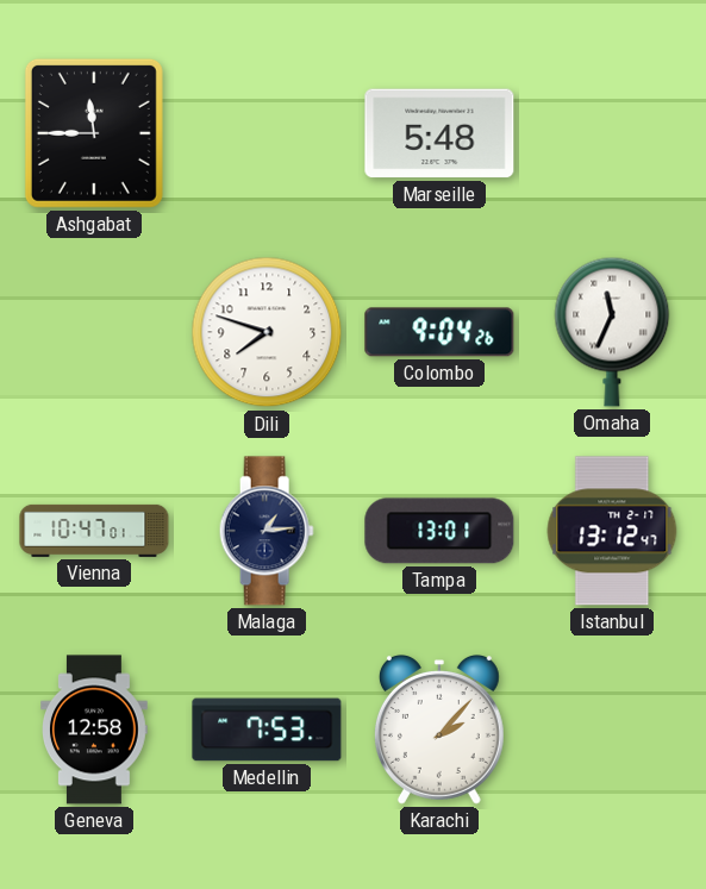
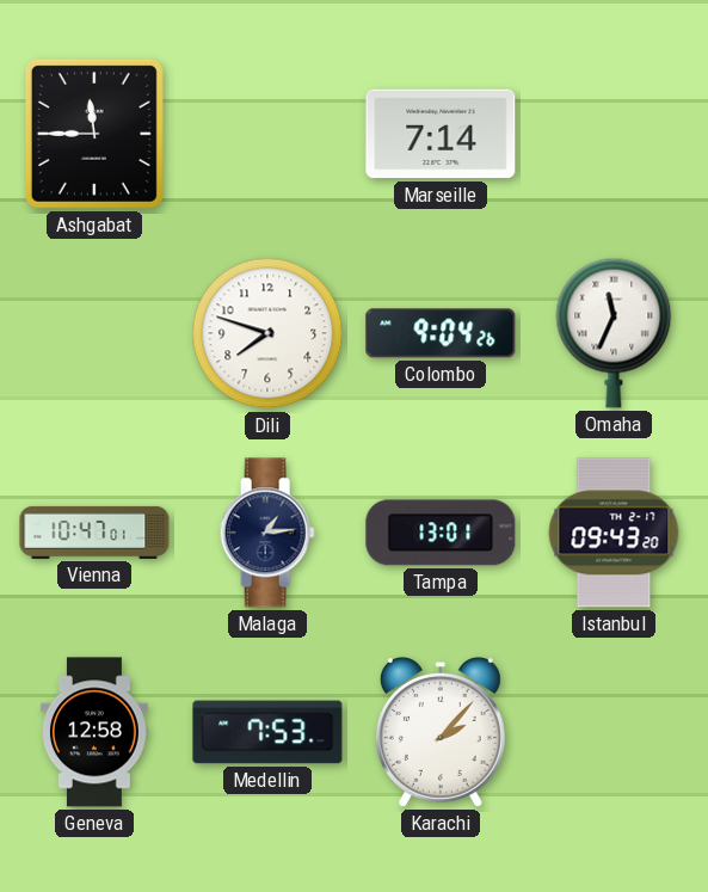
Marseille: 5:48 -> 7:14
Istanbul: 13:12 -> 09:43
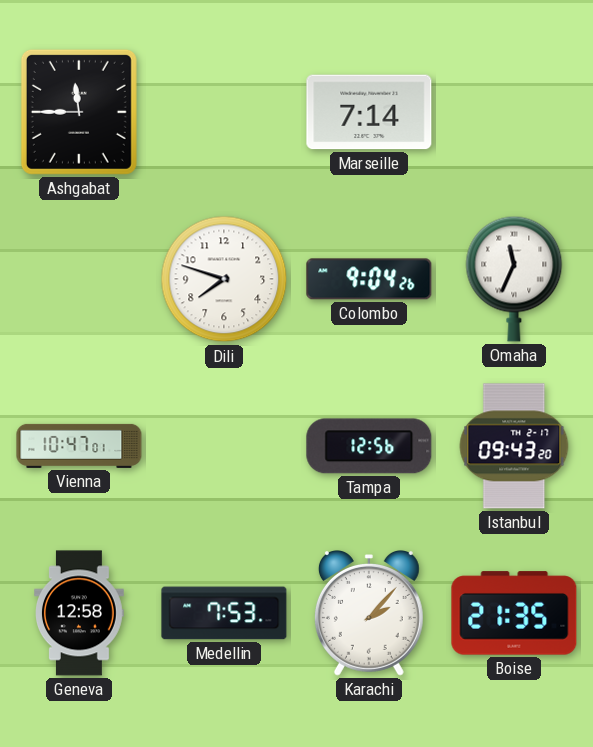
Malaga: 1:14 -> none
Tampa: 13:01 -> 12:56
Boise: none -> 21:35
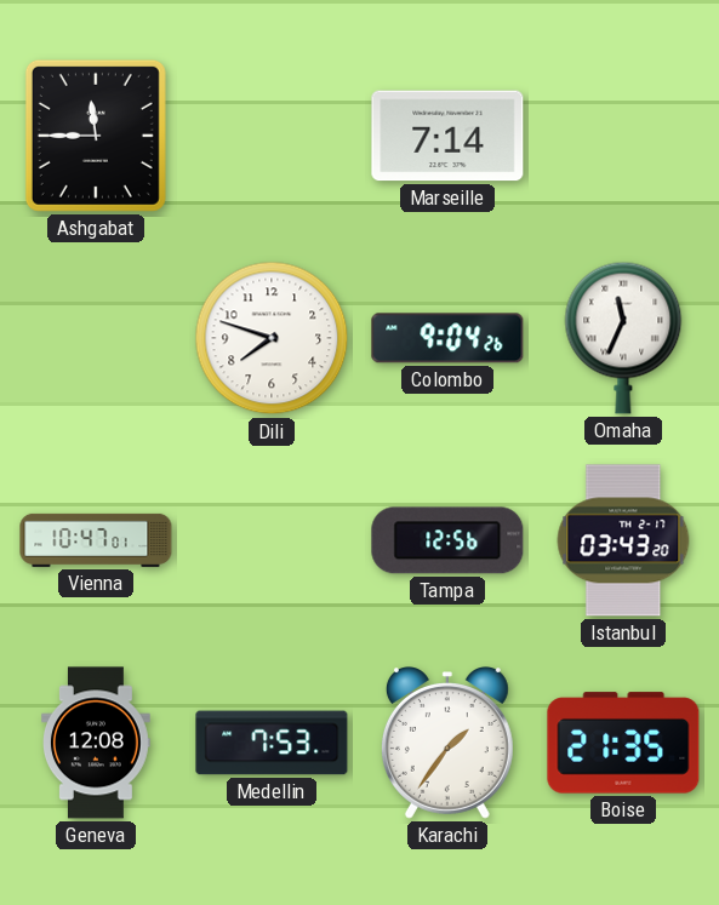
Istanbul: 09:43 -> 03:43
Geneva: 12:58 -> 12:08
Karachi: 2:07 -> 1:36
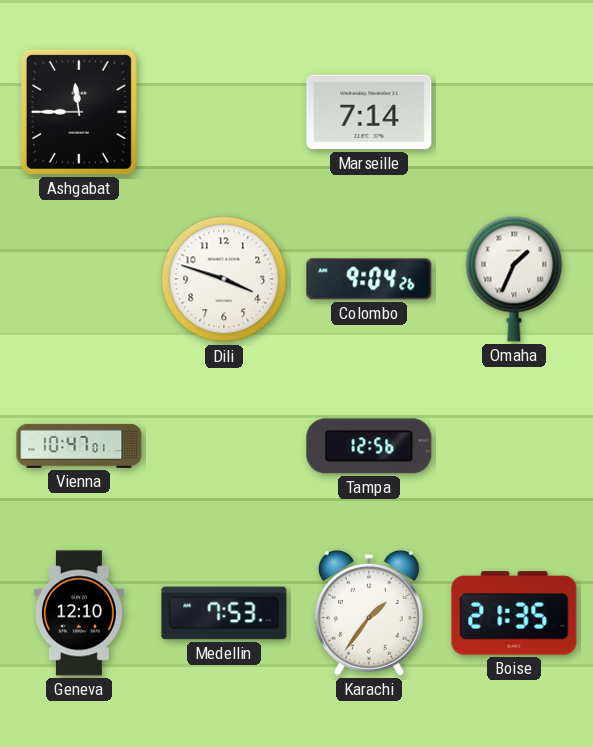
Dili: 7:48 -> 3:48
Omaha: 11:34 -> 1:34
Istanbul: 03:43 -> none
Geneva: 12:08 -> 12:10
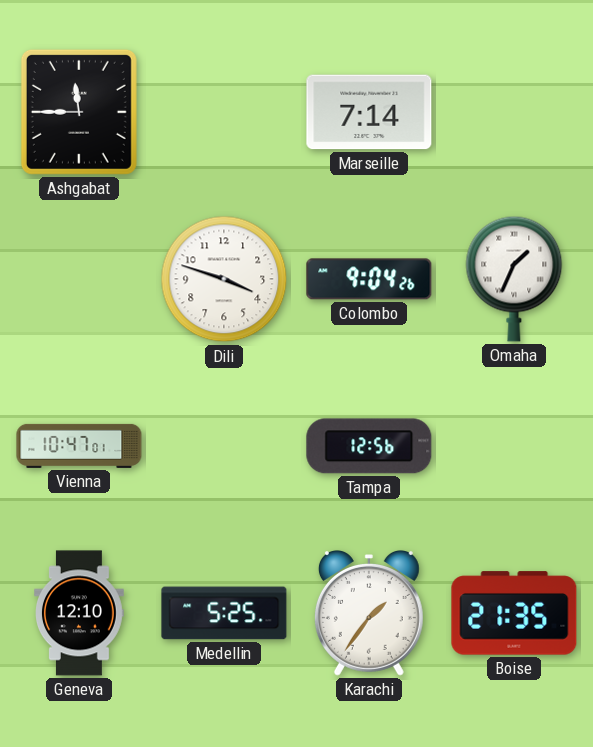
Medellin: 7:53 -> 5:25
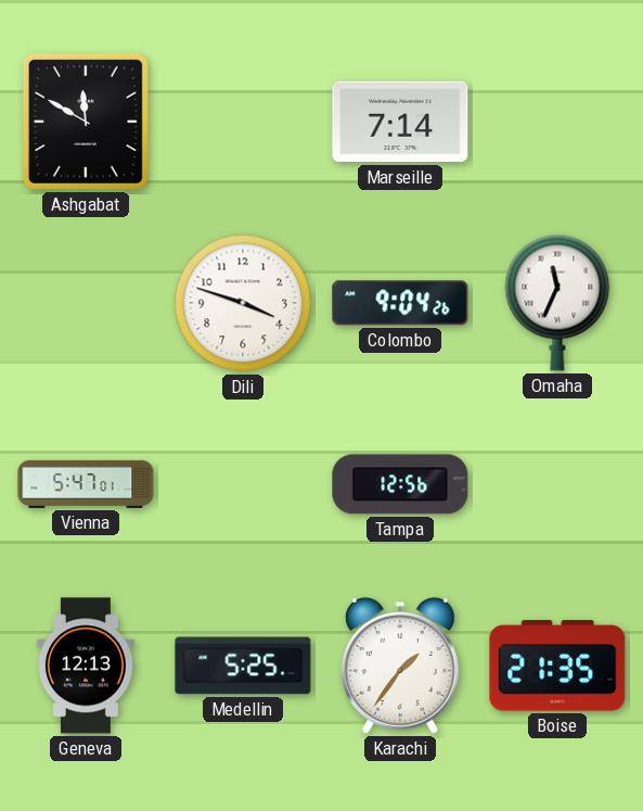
Ashgabat: 11:45 -> 11:50
Omaha: 1:34 -> 11:34
Vienna: 10:47 -> 5:47
Geneva: 12:10 -> 12:13
